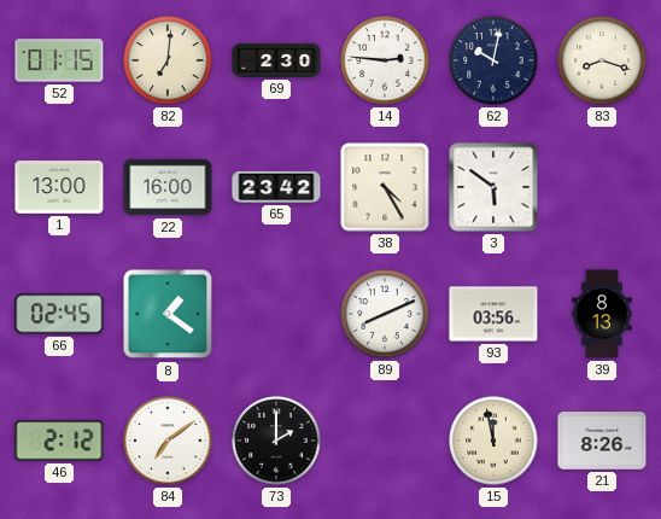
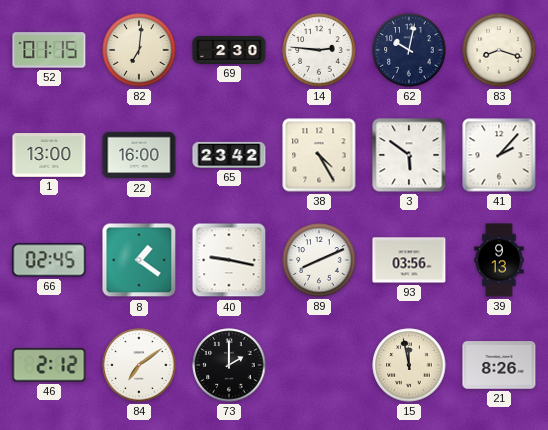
41: none -> 2:07
40: none -> 9:17
39: 8:13 -> 9:13
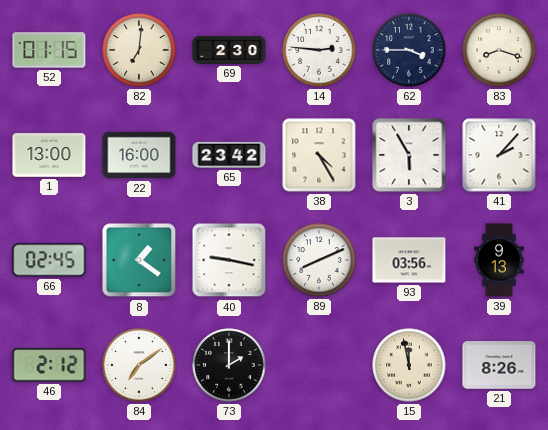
62: 10:02 -> 3:45
3: 5:51 -> 5:55
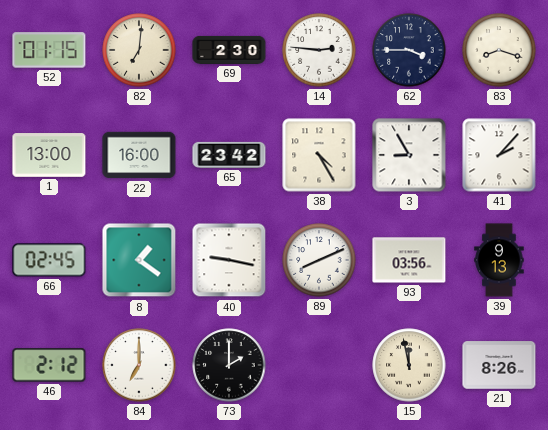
3: 5:55 -> 8:55
84: 7:09 -> 7:00
